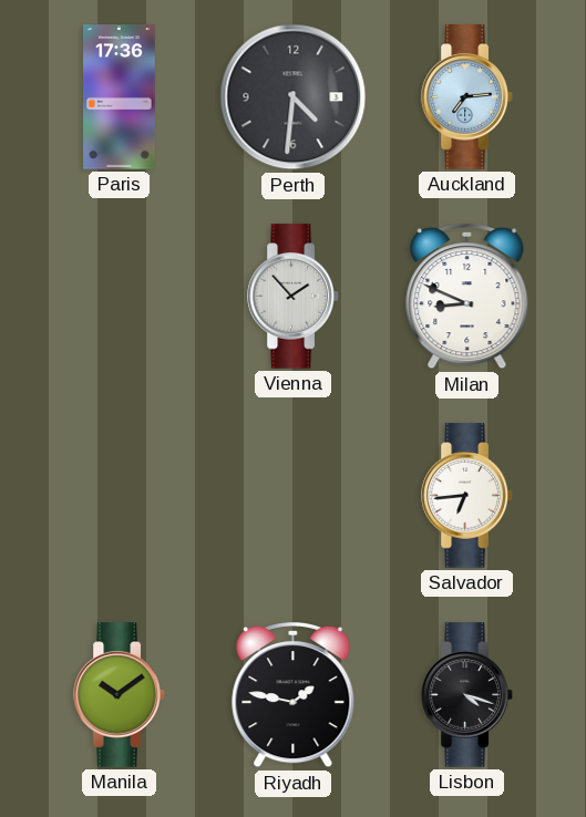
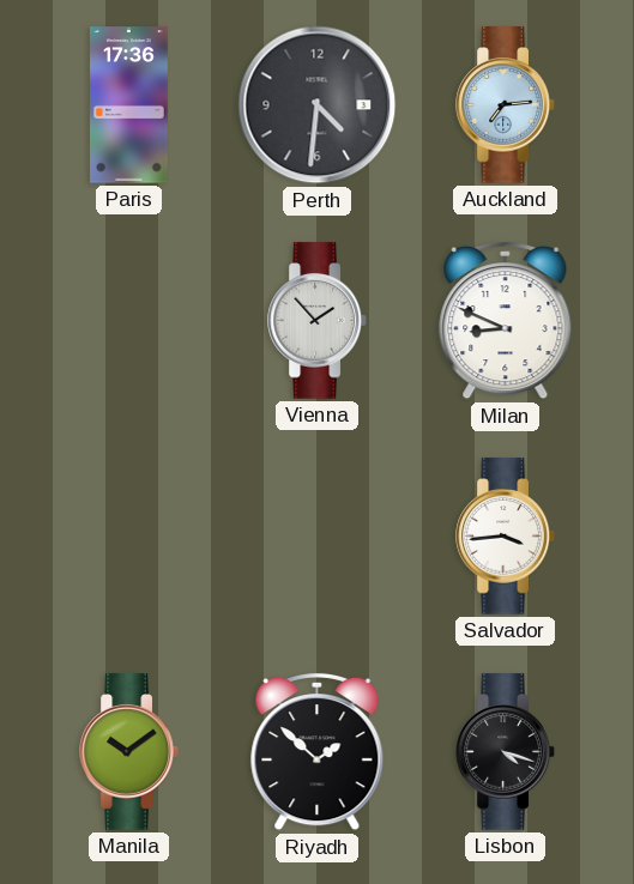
Salvador: 6:44 -> 3:44
Riyadh: 1:47 -> 1:52
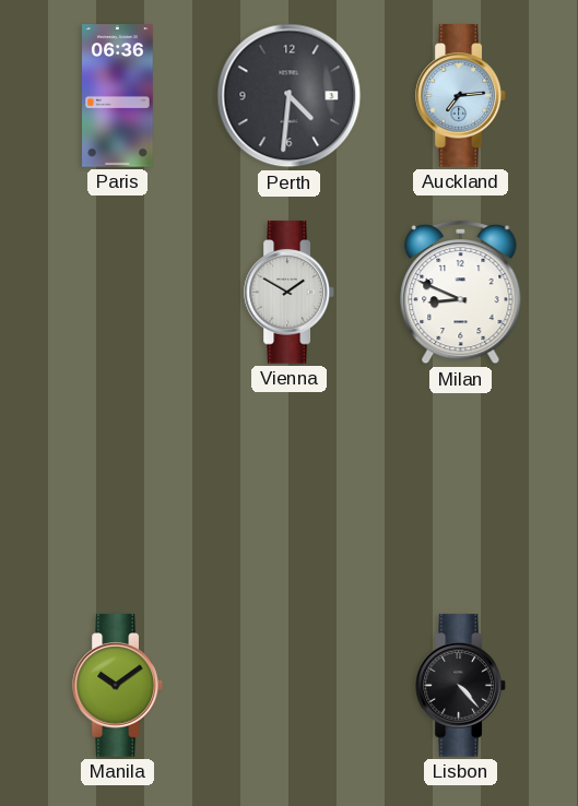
Paris: 17:36 -> 06:36
Vienna: 1:53 -> 1:50
Salvador: 3:44 -> none
Riyadh: 1:52 -> none
Lisbon: 4:18 -> 4:23
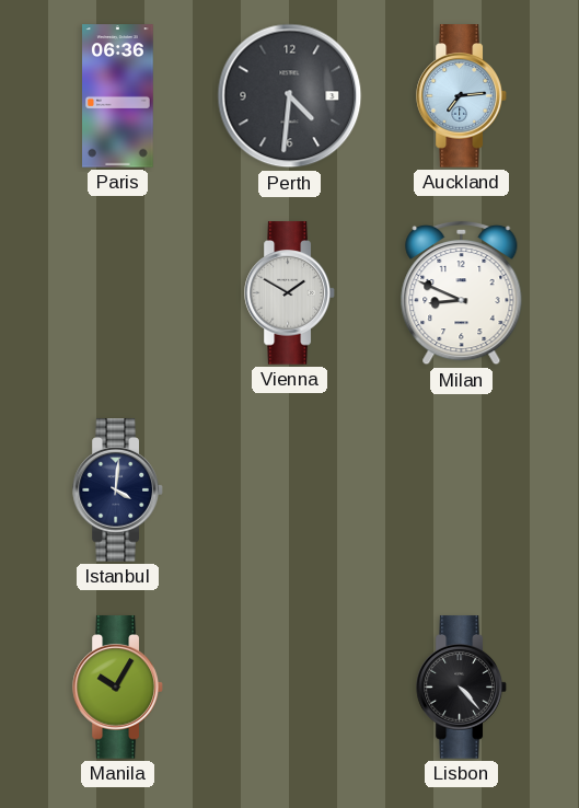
Istanbul: none -> 4:01
Manila: 10:09 -> 10:05
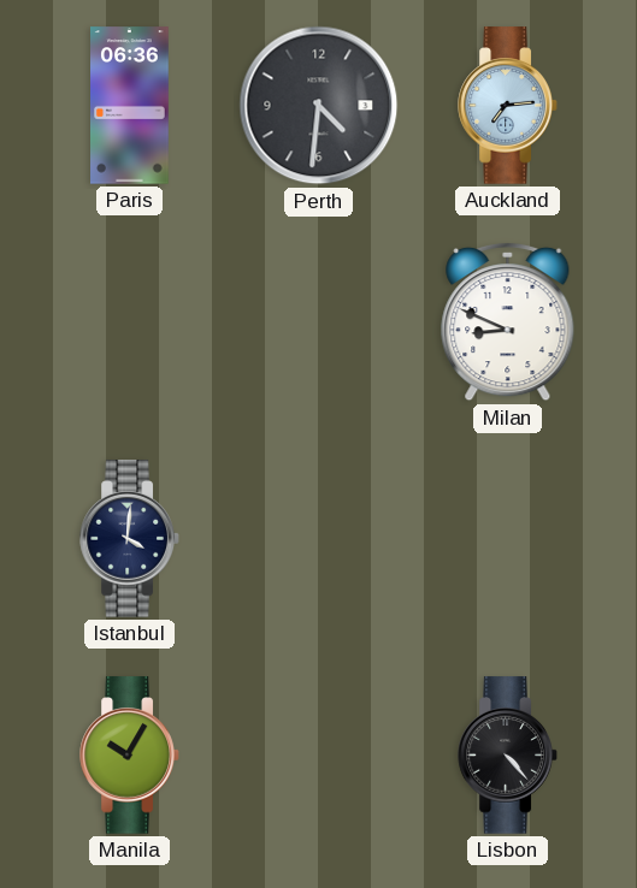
Vienna: 1:50 -> none
